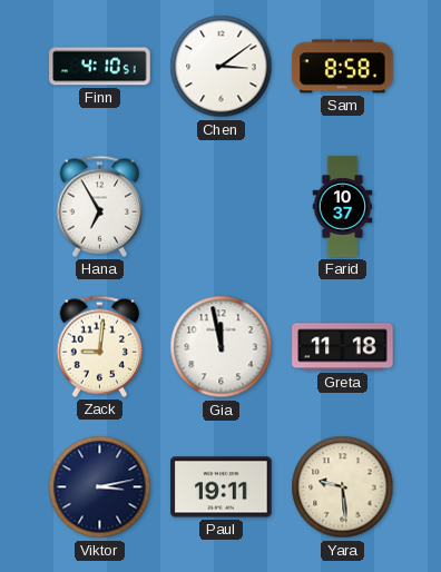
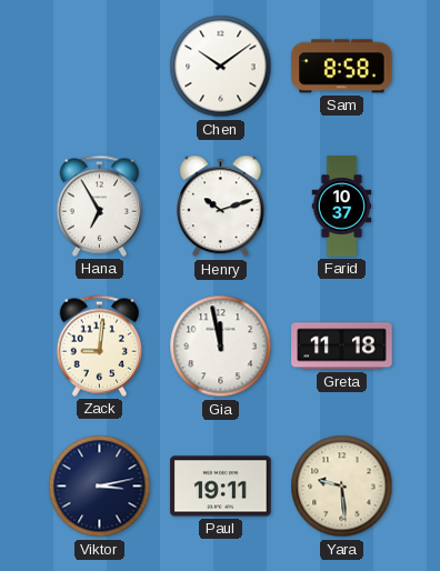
Finn: 4:10 -> none
Chen: 3:09 -> 10:09
Henry: none -> 10:12
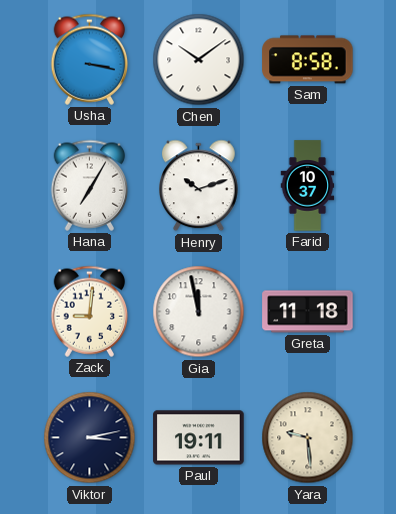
Usha: none -> 3:17
Hana: 6:55 -> 7:05
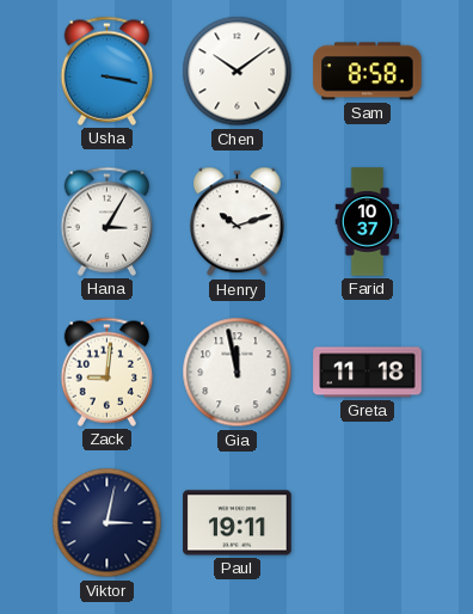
Hana: 7:05 -> 3:05
Viktor: 3:13 -> 3:02
Yara: 9:29 -> none
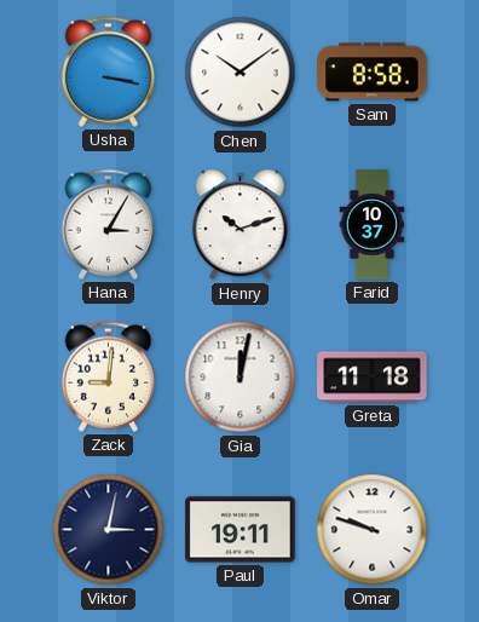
Gia: 11:58 -> 12:02
Omar: none -> 9:48
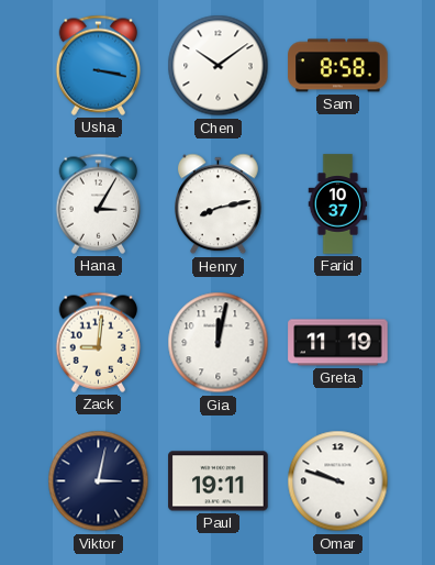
Henry: 10:12 -> 8:13
Greta: 11:18 -> 11:19
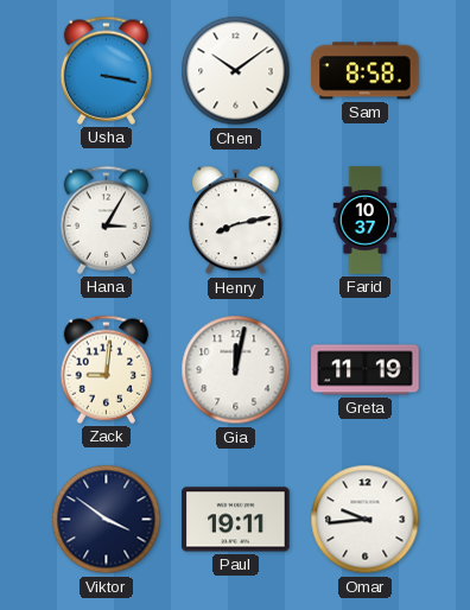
Viktor: 3:02 -> 3:51
Omar: 9:48 -> 9:44
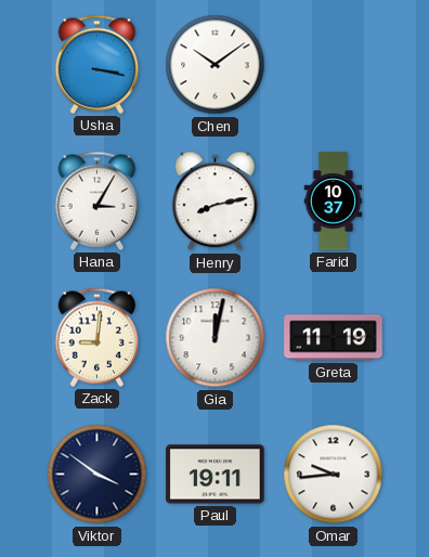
Sam: 8:58 -> none
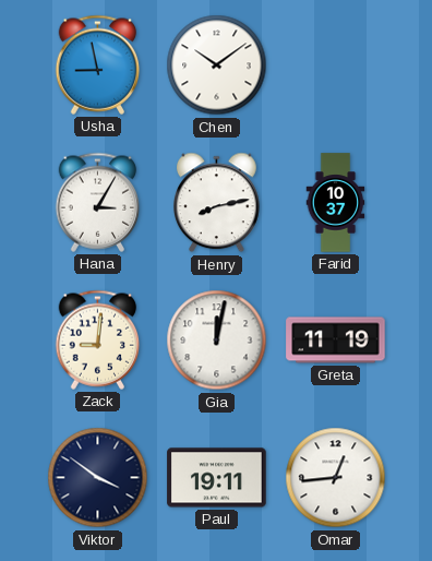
Usha: 3:17 -> 8:58
Omar: 9:44 -> 12:44
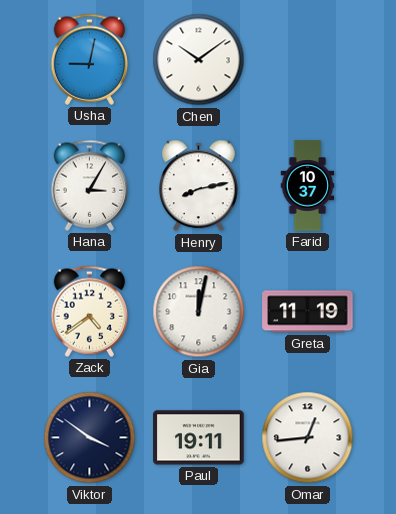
Usha: 8:58 -> 9:02
Zack: 9:01 -> 4:39
